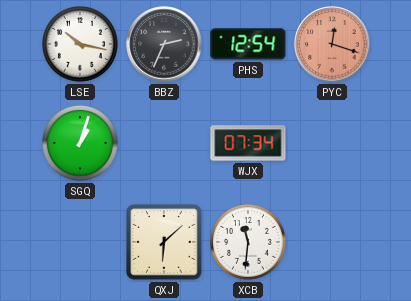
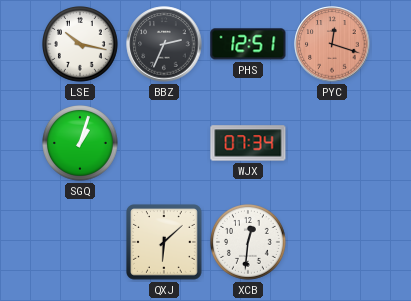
PHS: 12:54 -> 12:51
XCB: 11:31 -> 12:31
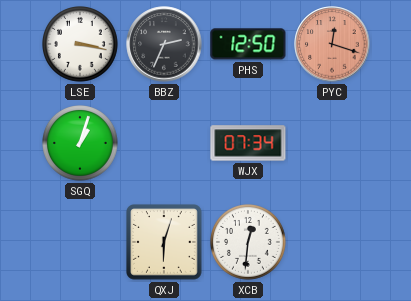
LSE: 10:17 -> 3:17
PHS: 12:51 -> 12:50
QXJ: 6:08 -> 6:03
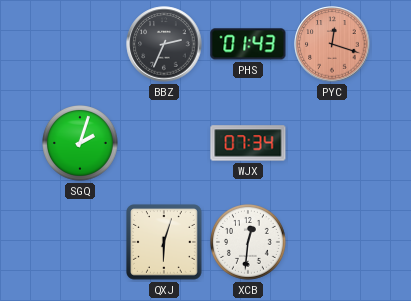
LSE: 3:17 -> none
PHS: 12:50 -> 01:43
SGQ: 1:03 -> 2:03
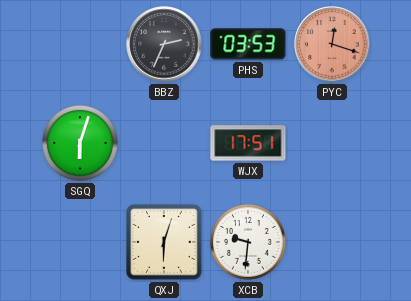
PHS: 01:43 -> 03:53
SGQ: 2:03 -> 6:03
WJX: 07:34 -> 17:51
XCB: 12:31 -> 9:31
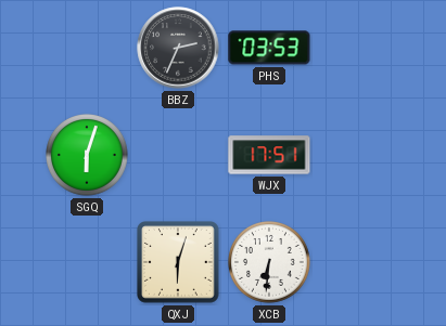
PYC: 12:18 -> none
XCB: 9:31 -> 6:31
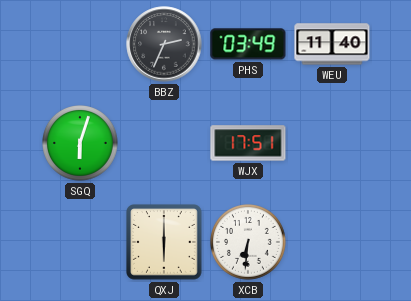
PHS: 03:53 -> 03:49
WEU: none -> 11:40
QXJ: 6:03 -> 6:00
